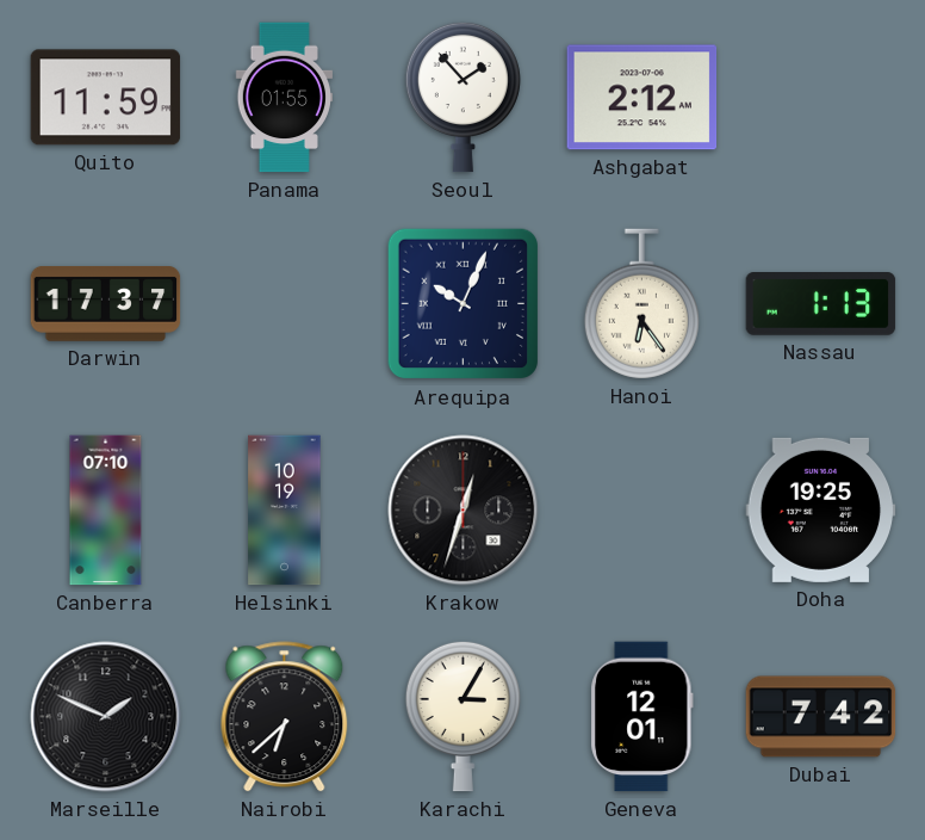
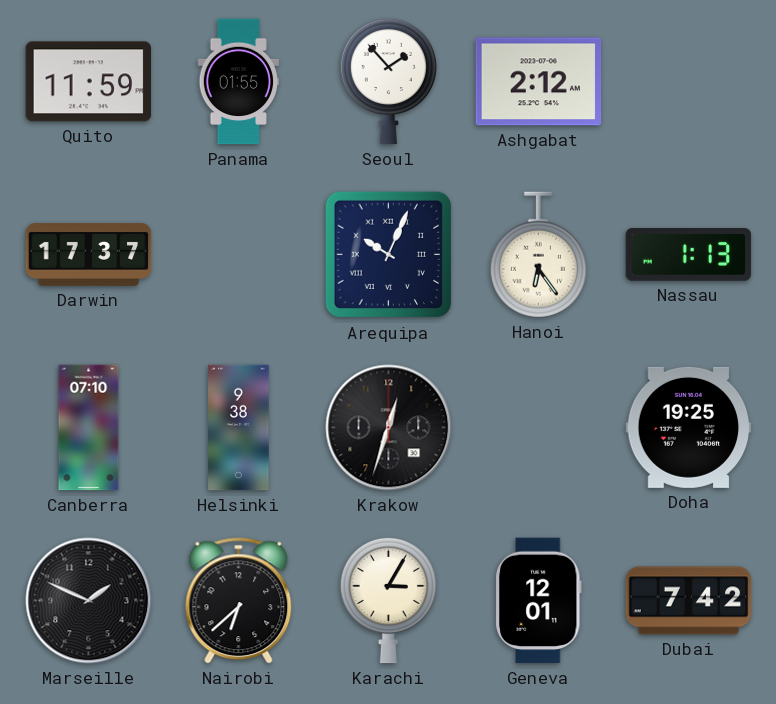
Helsinki: 10:19 -> 9:38
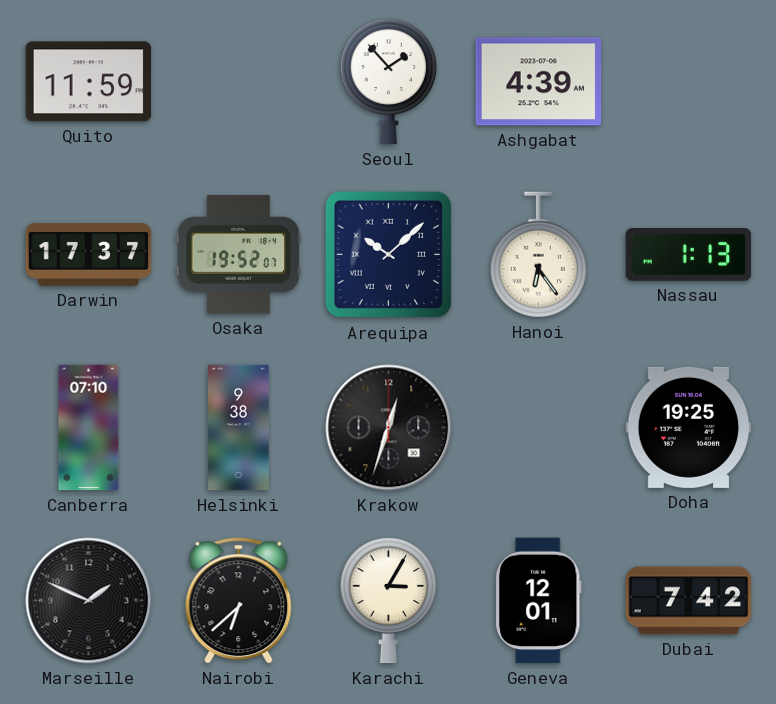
Panama: 01:55 -> none
Ashgabat: 2:12 -> 4:39
Osaka: none -> 19:52
Arequipa: 10:04 -> 10:08
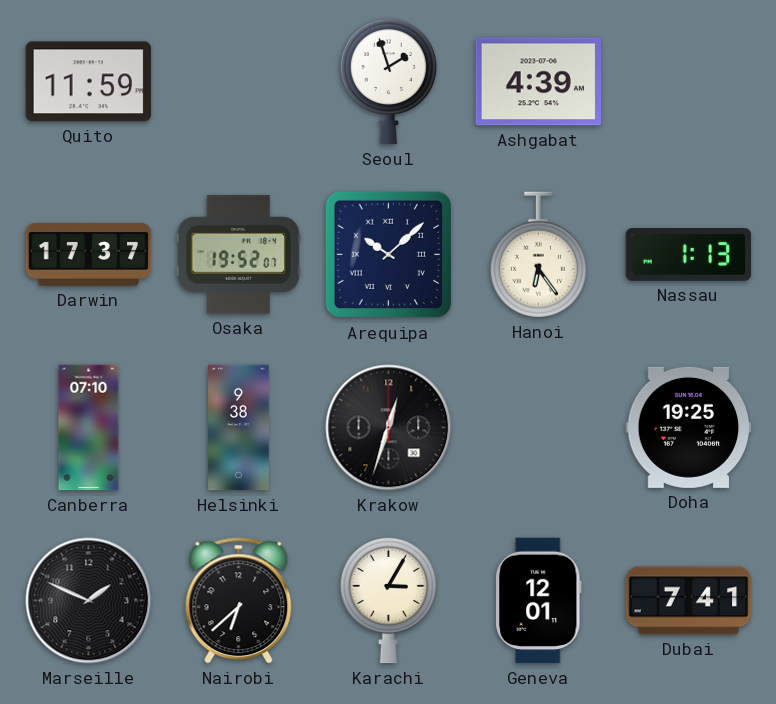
Seoul: 1:53 -> 1:57
Dubai: 7:42 -> 7:41
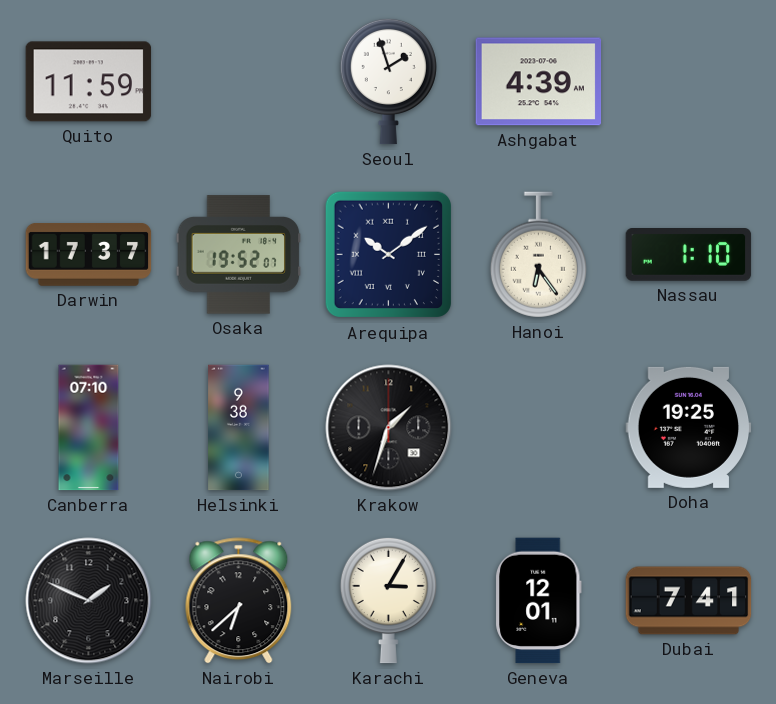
Arequipa: 10:08 -> 10:09
Nassau: 1:13 -> 1:10
Krakow: 12:33 -> 1:33
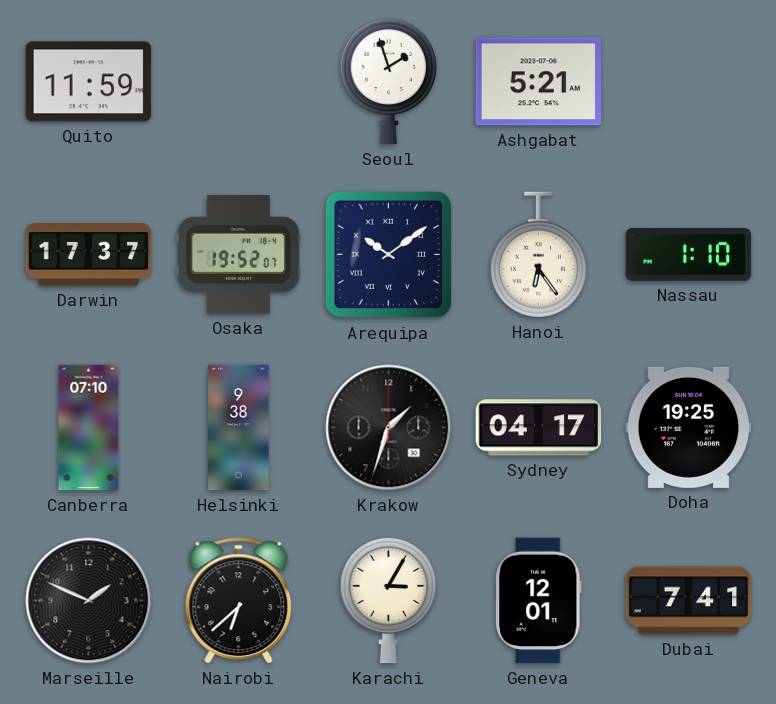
Ashgabat: 4:39 -> 5:21
Sydney: none -> 04:17
